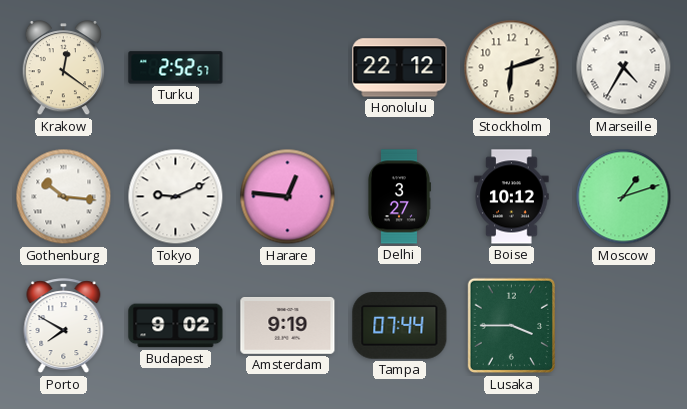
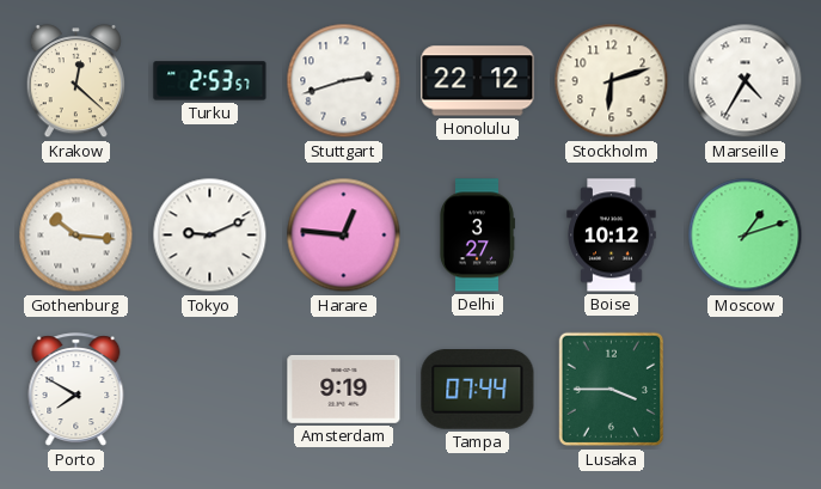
Krakow: 12:21 -> 12:22
Turku: 2:52 -> 2:53
Stuttgart: none -> 2:42
Budapest: 9:02 -> none
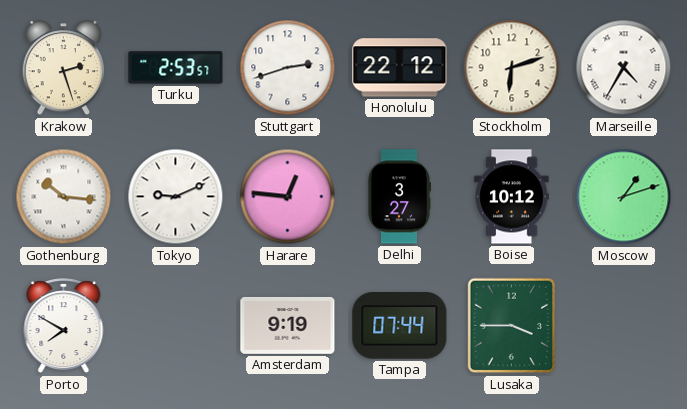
Krakow: 12:22 -> 2:27
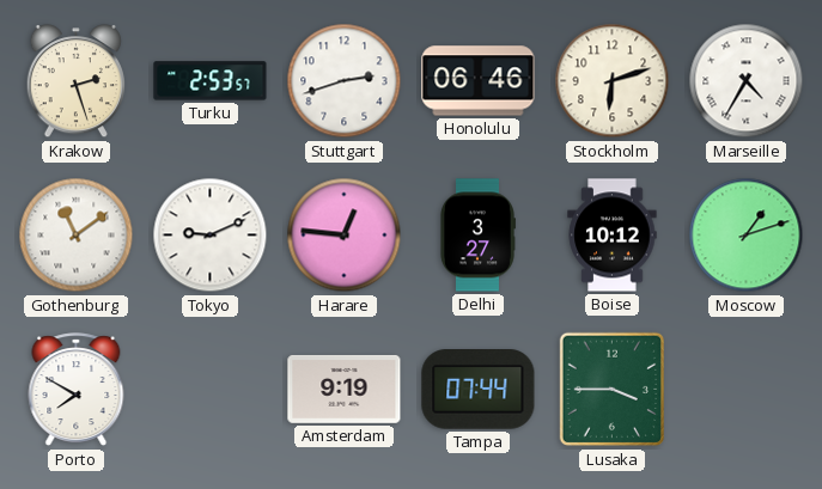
Honolulu: 22:12 -> 06:46
Gothenburg: 10:16 -> 11:09
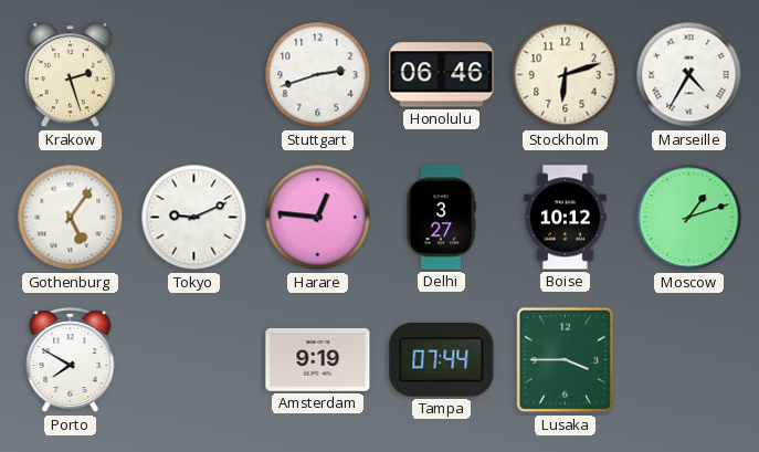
Turku: 2:53 -> none
Gothenburg: 11:09 -> 5:06
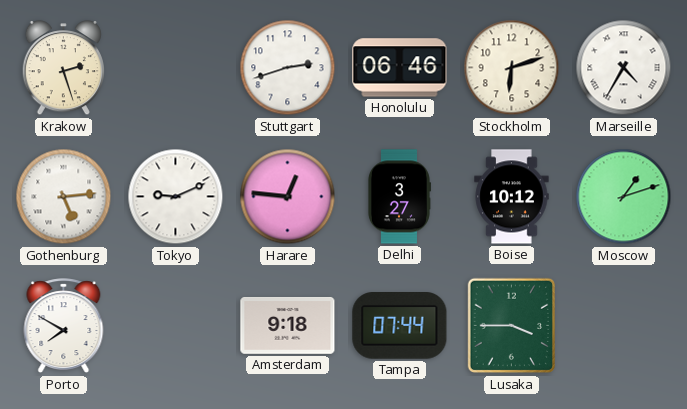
Gothenburg: 5:06 -> 5:14
Amsterdam: 9:19 -> 9:18
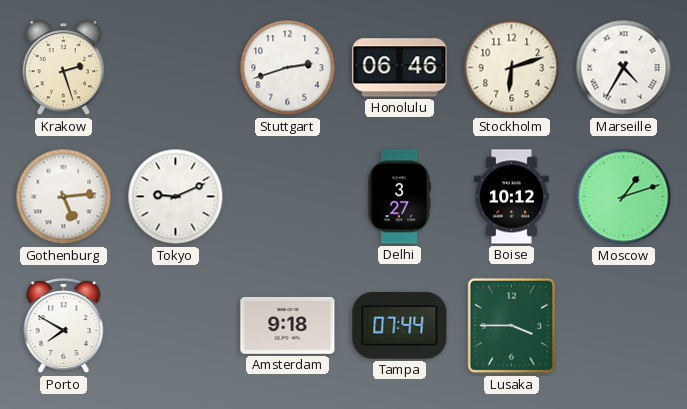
Harare: 12:46 -> none
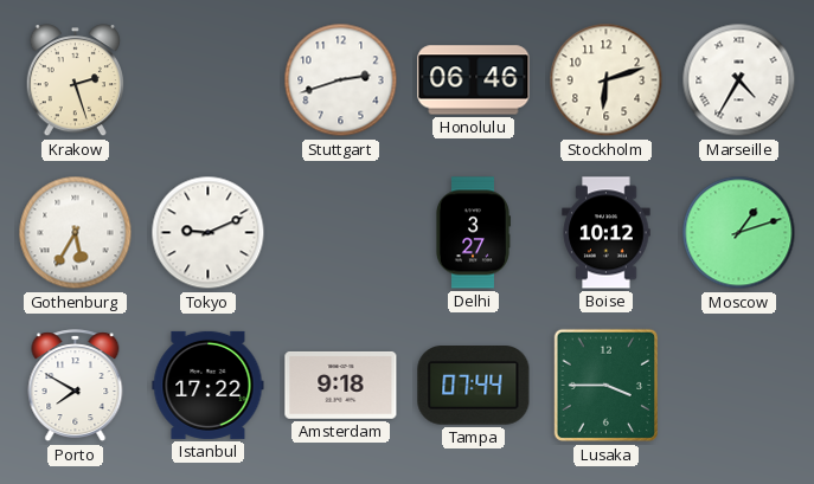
Gothenburg: 5:14 -> 5:35
Istanbul: none -> 17:22
